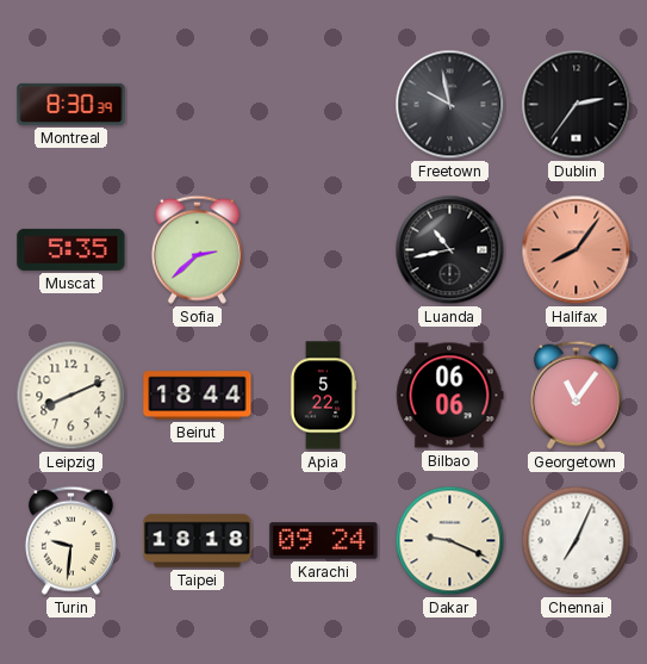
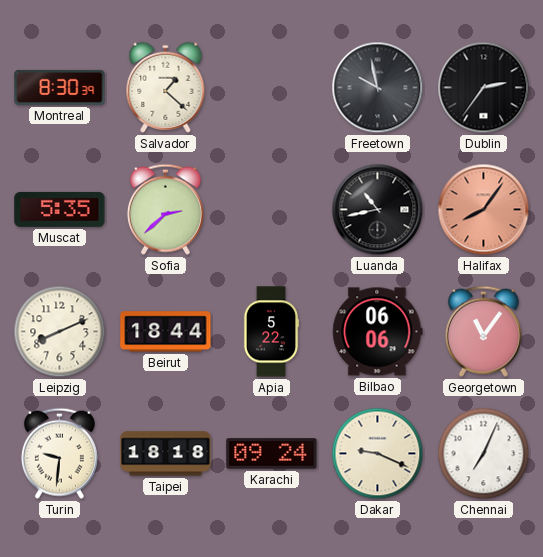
Salvador: none -> 1:22
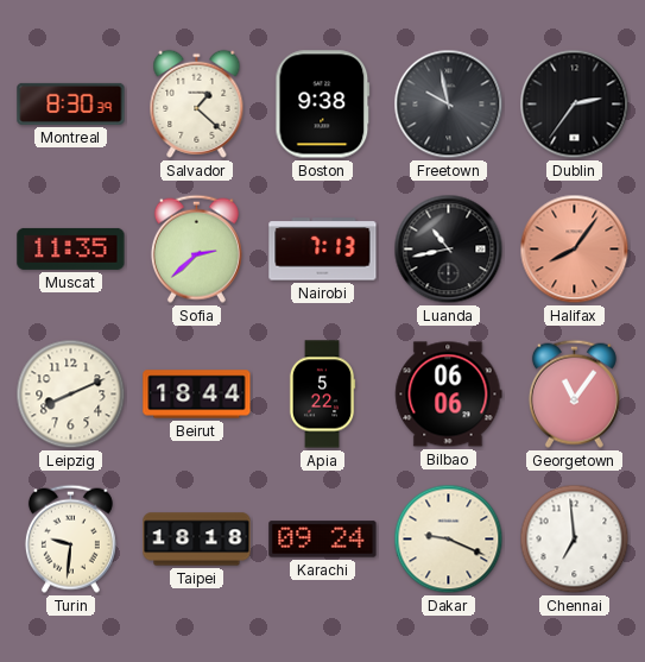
Boston: none -> 9:38
Muscat: 5:35 -> 11:35
Nairobi: none -> 7:13
Chennai: 7:04 -> 6:59
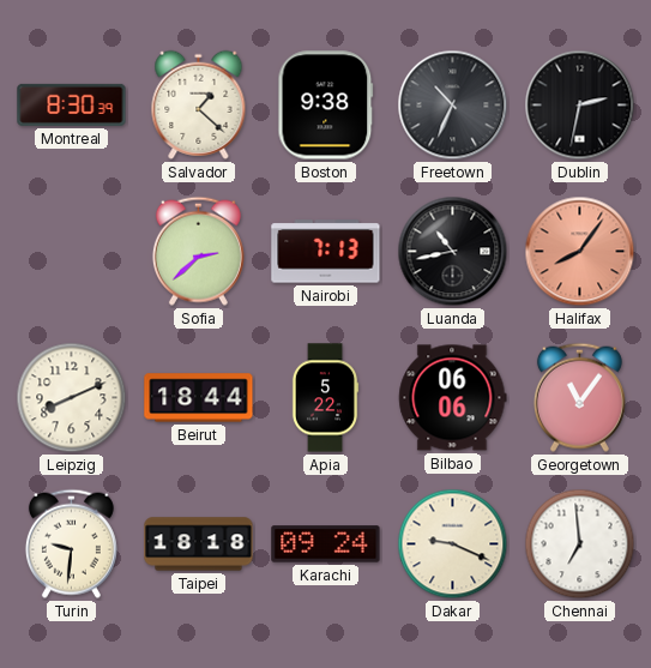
Freetown: 9:58 -> 10:34
Dublin: 2:36 -> 2:32
Muscat: 11:35 -> none
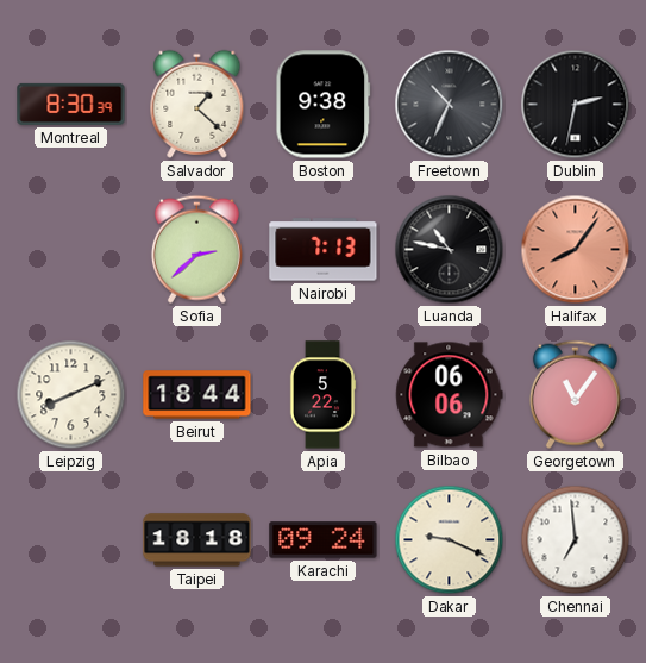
Luanda: 10:43 -> 10:47
Turin: 9:31 -> none
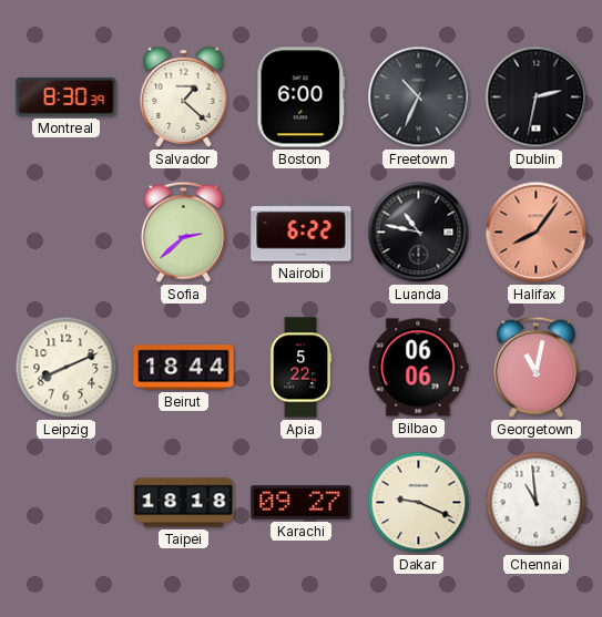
Boston: 9:38 -> 6:00
Nairobi: 7:13 -> 6:22
Georgetown: 11:06 -> 11:02
Karachi: 09:24 -> 09:27
Chennai: 6:59 -> 10:59
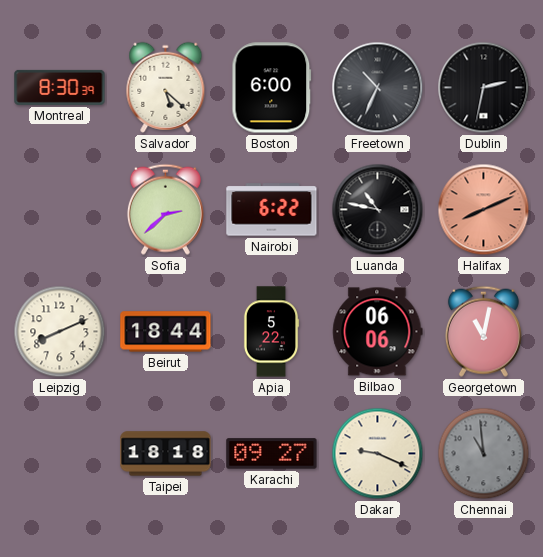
Salvador: 1:22 -> 5:22
Halifax: 8:06 -> 8:11
Chennai dial: white -> grey
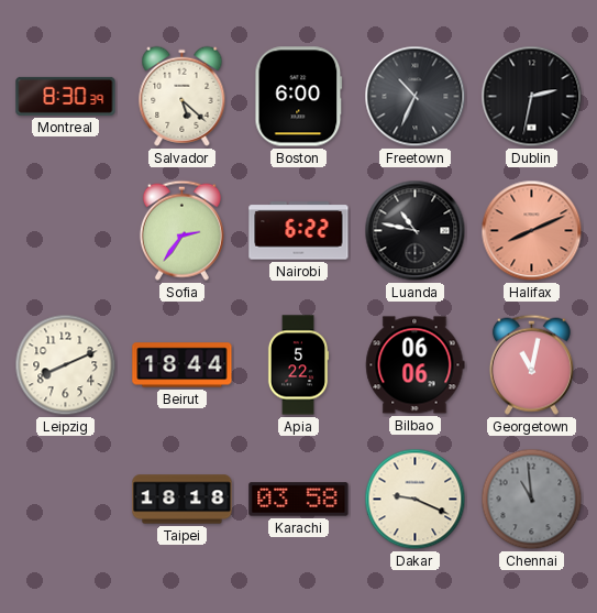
Sofia: 2:38 -> 2:36
Karachi: 09:27 -> 03:58
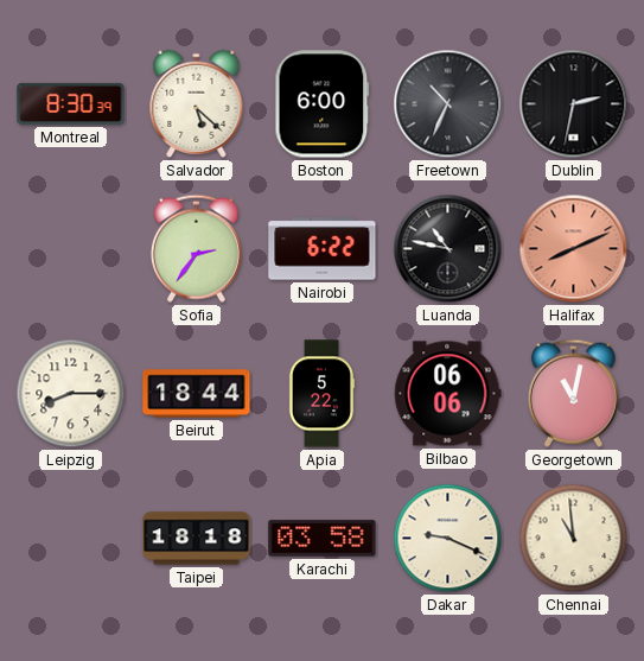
Leipzig: 8:11 -> 8:15
Chennai dial: grey -> cream
